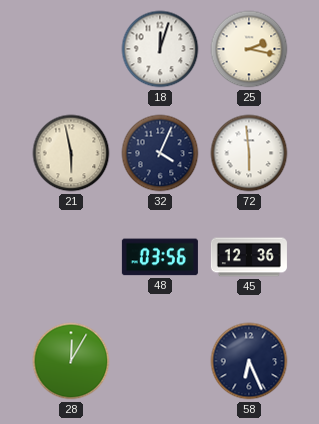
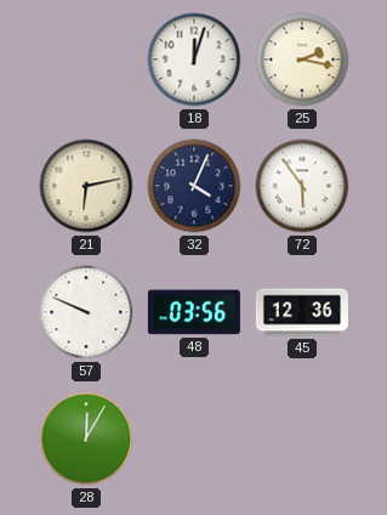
21: 5:58 -> 6:13
72: 5:59 -> 5:54
57: none -> 9:49
58: 6:26 -> none
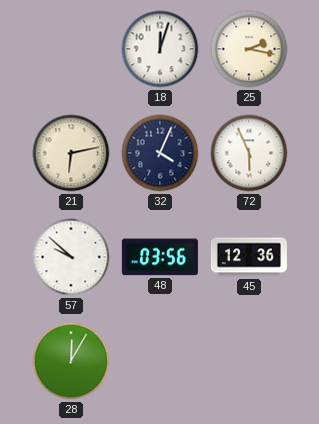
72: 5:54 -> 5:56
57: 9:49 -> 9:52
